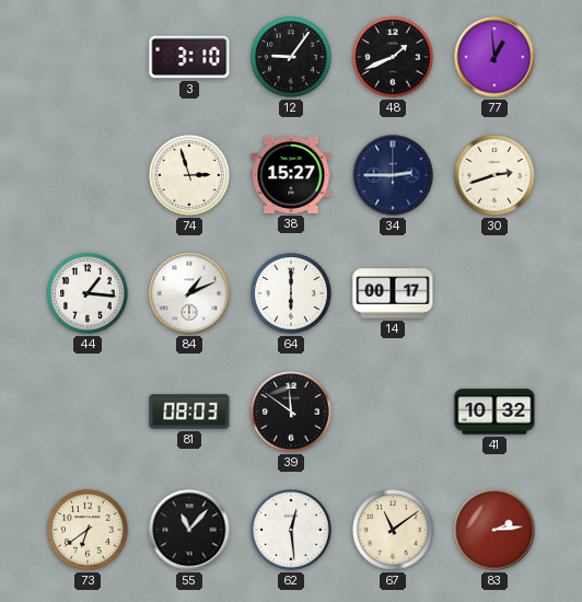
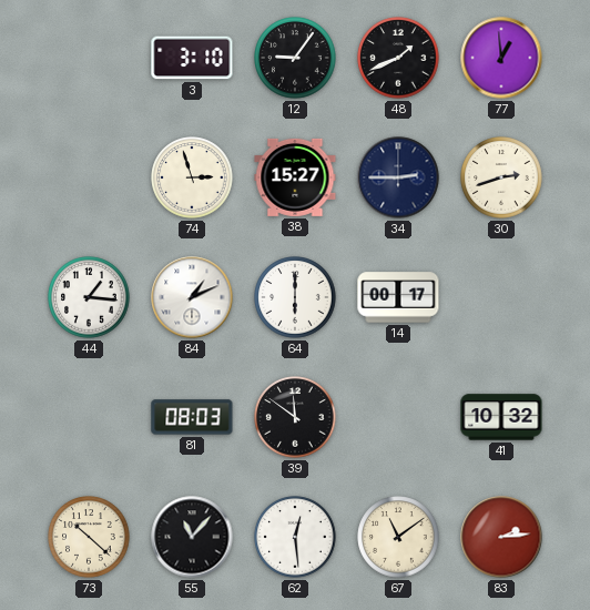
73: 6:39 -> 10:22
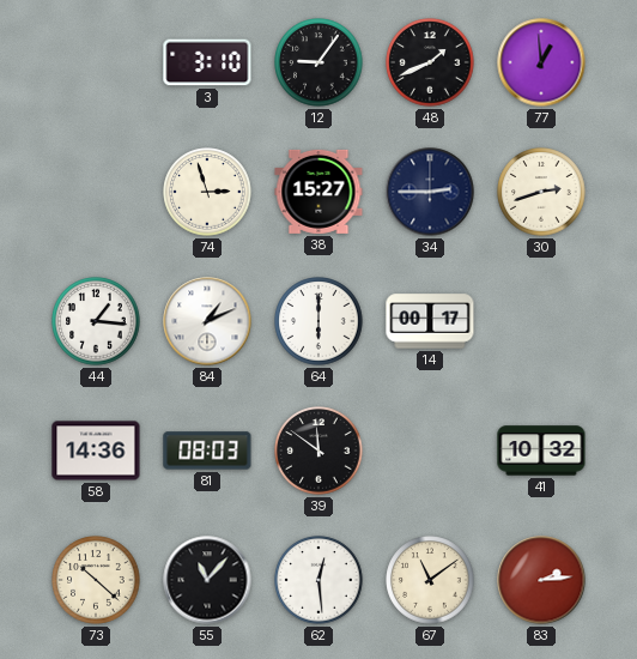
58: none -> 14:36
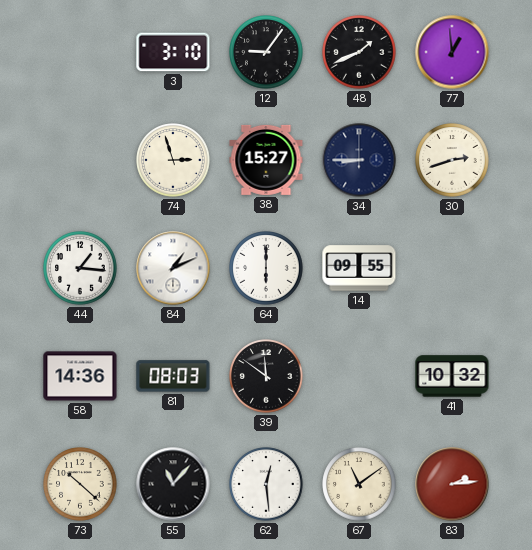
34: 2:45 -> 8:45
14: 00:17 -> 09:55
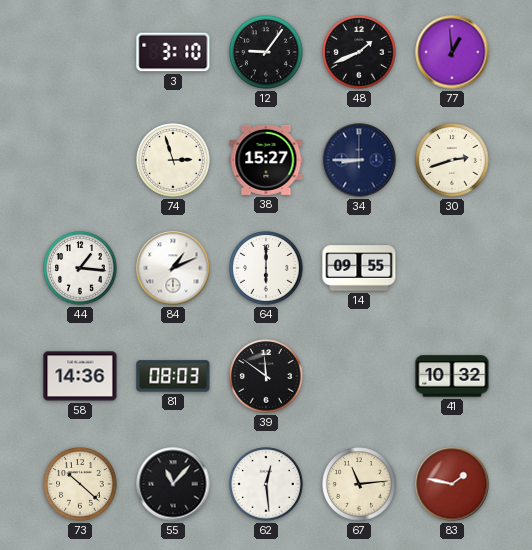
67: 11:09 -> 11:14
83: 2:14 -> 1:47
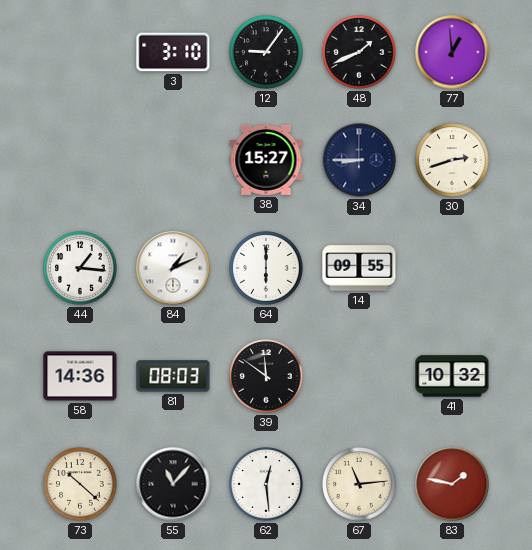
74: 2:57 -> none
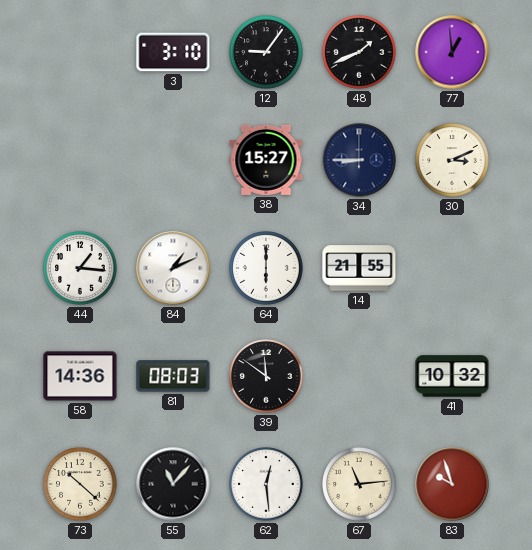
30: 2:42 -> 3:11
14: 09:55 -> 21:55
83: 1:47 -> 9:57
